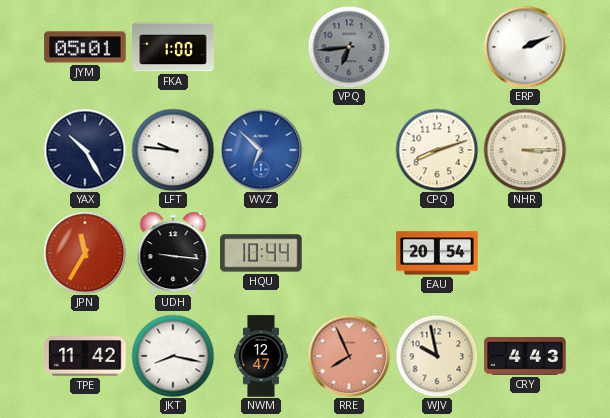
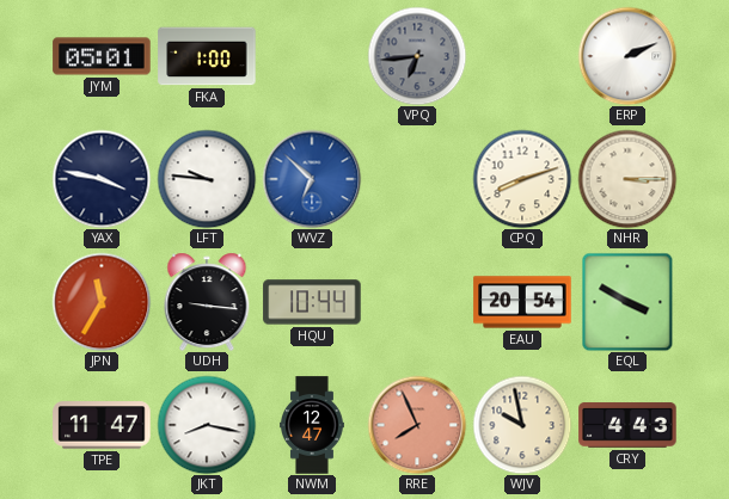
YAX: 10:25 -> 3:47
EQL: none -> 3:50
TPE: 11:42 -> 11:47
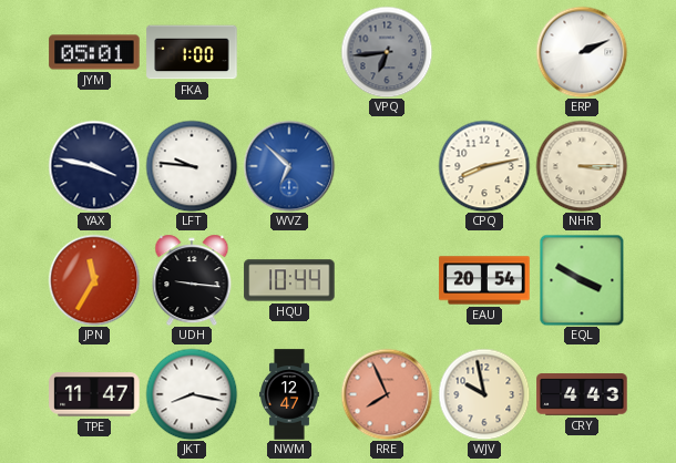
CPQ: 8:12 -> 8:13
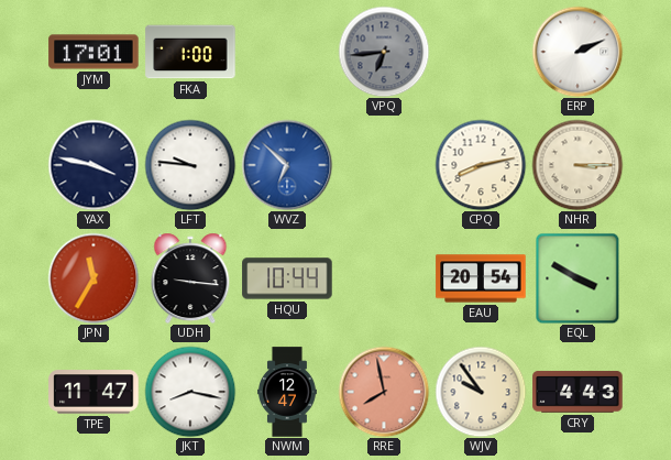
JYM: 05:01 -> 17:01
RRE: 7:56 -> 7:58
WJV: 9:58 -> 9:54
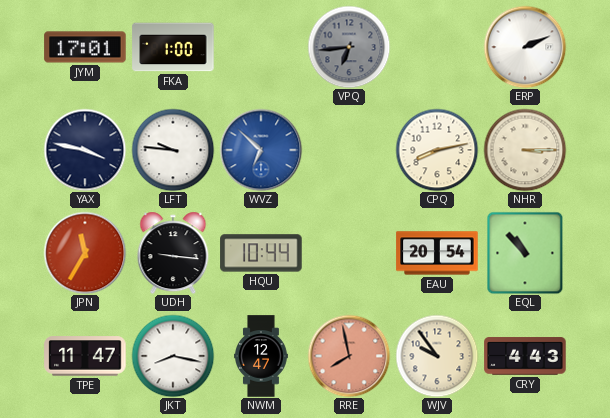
EQL: 3:50 -> 10:53
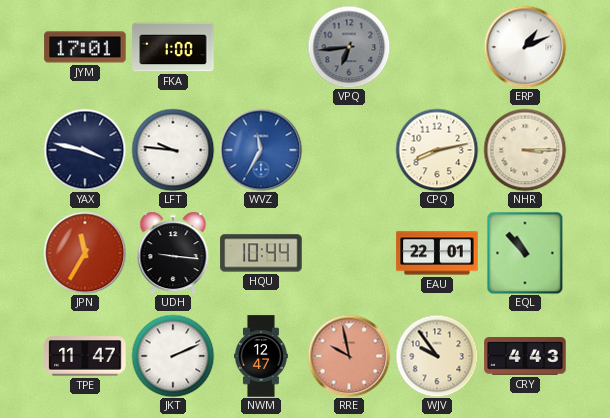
ERP: 2:11 -> 1:11
WVZ: 6:52 -> 11:35
EAU: 20:54 -> 22:01
JKT: 8:17 -> 2:11
RRE: 7:58 -> 9:58
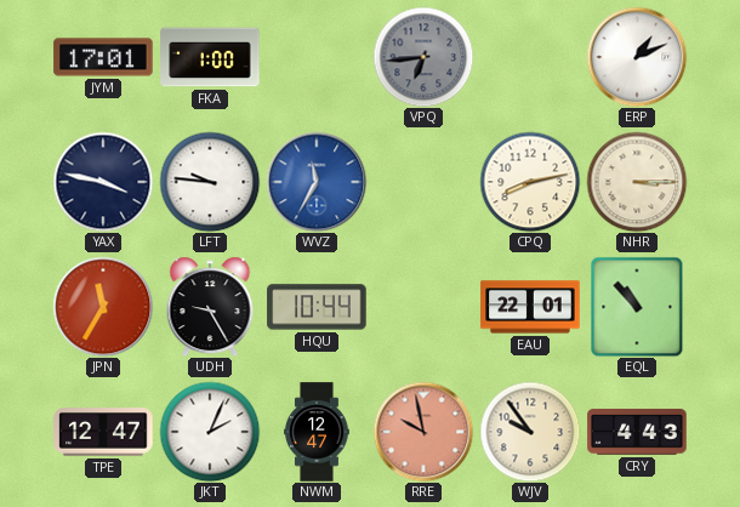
UDH: 9:16 -> 9:25
TPE: 11:47 -> 12:47
JKT: 2:11 -> 2:04
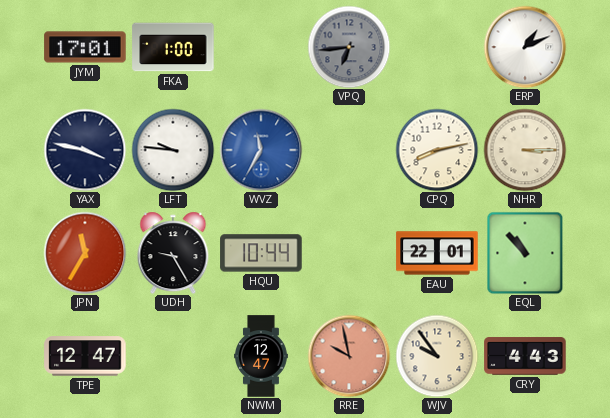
JKT: 2:04 -> none
